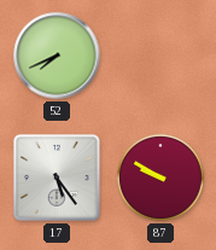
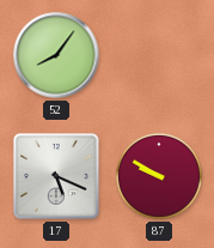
52: 7:41 -> 8:06
17: 5:24 -> 5:19
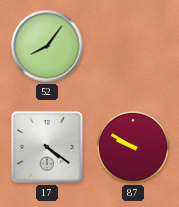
17: 5:19 -> 4:21
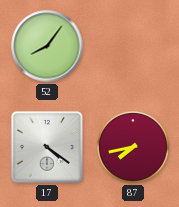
87: 9:50 -> 7:43
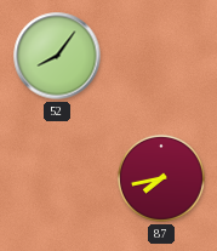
17: 4:21 -> none
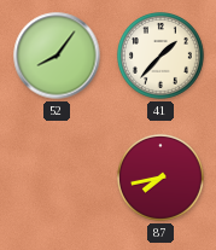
41: none -> 1:37
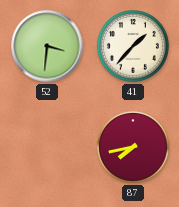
52: 8:06 -> 3:31
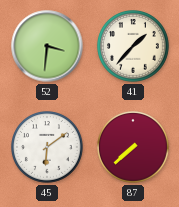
45: none -> 6:09
87: 7:43 -> 7:38
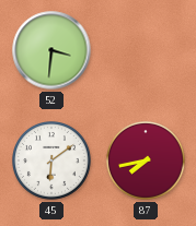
41: 1:37 -> none
87: 7:38 -> 7:43
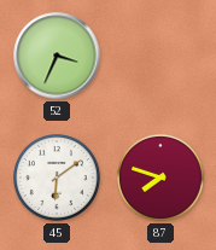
52: 3:31 -> 3:34
87: 7:43 -> 7:48
